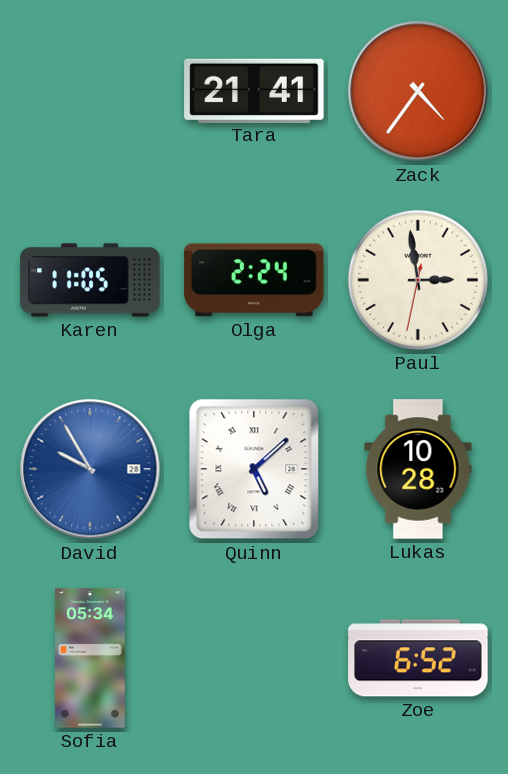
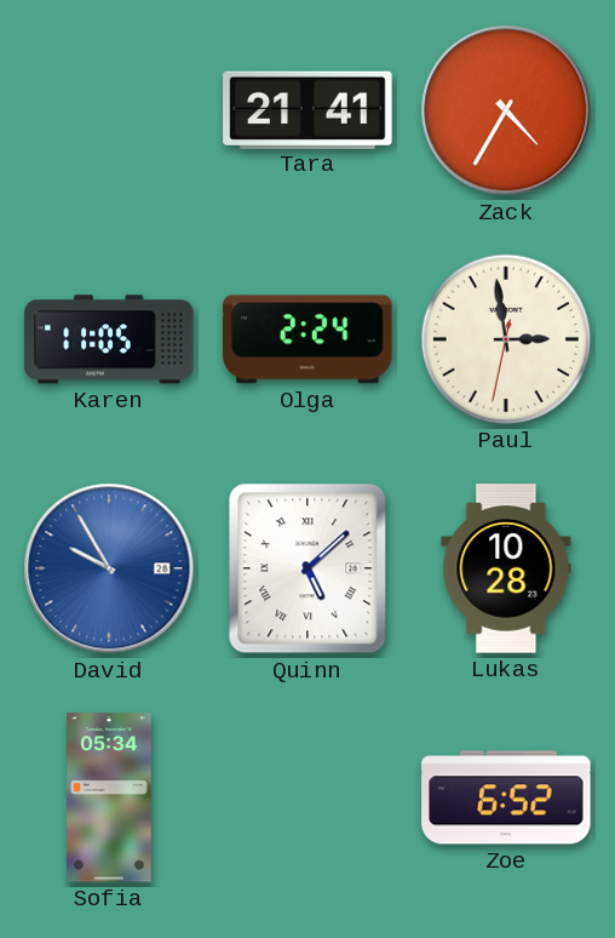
Zack: 4:36 -> 4:35
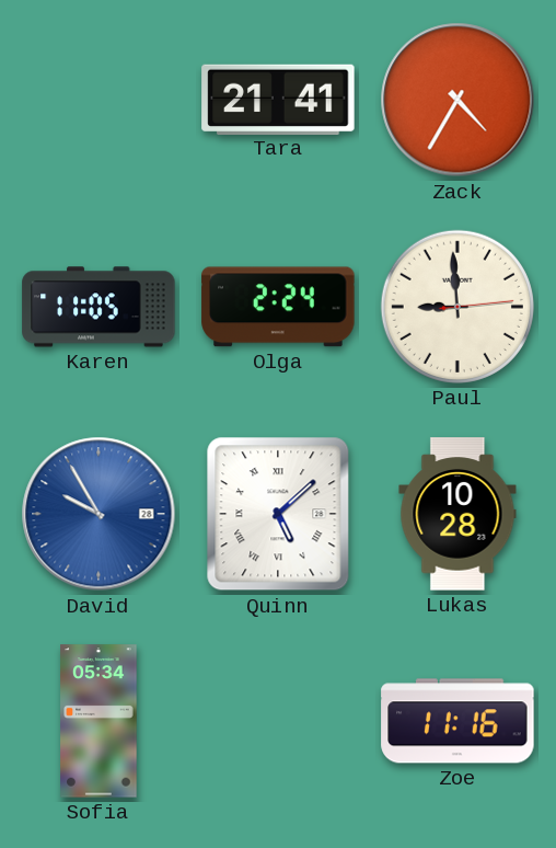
Paul: 2:58 -> 8:59
Zoe: 6:52 -> 11:16
